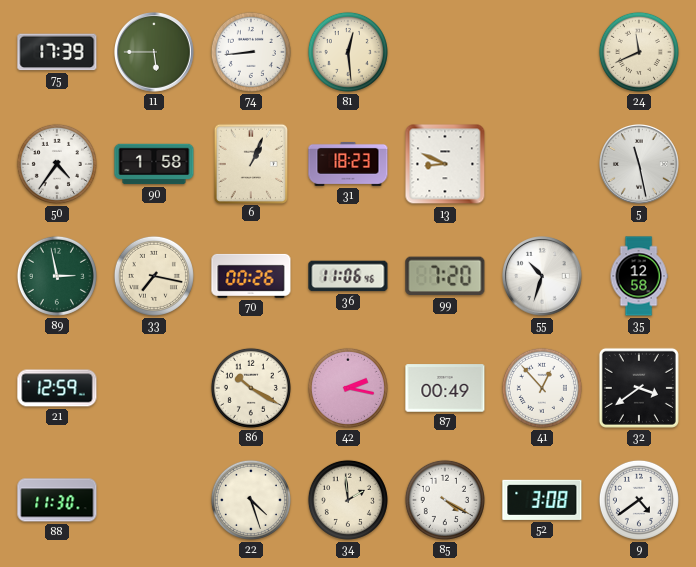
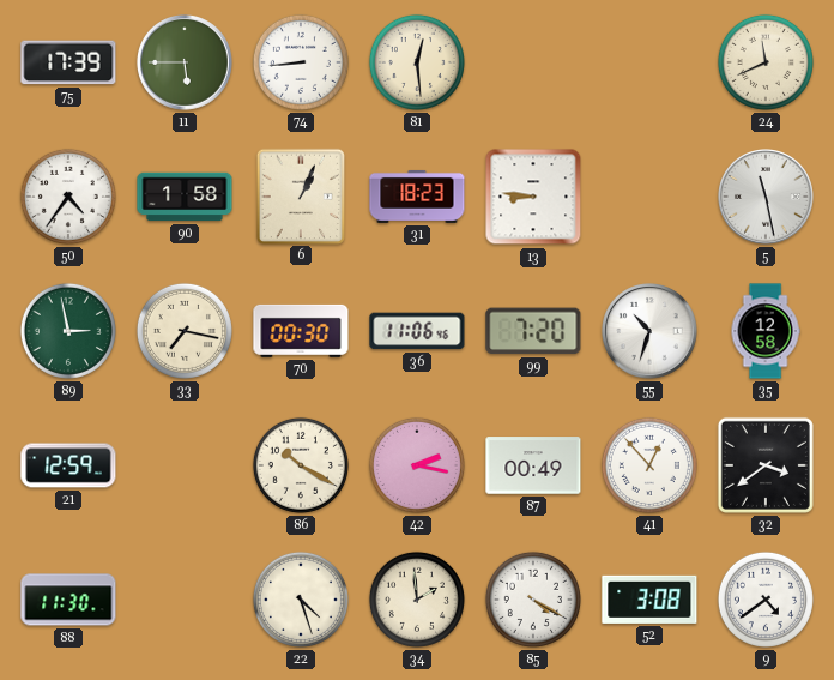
13: 8:49 -> 8:46
70: 00:26 -> 00:30
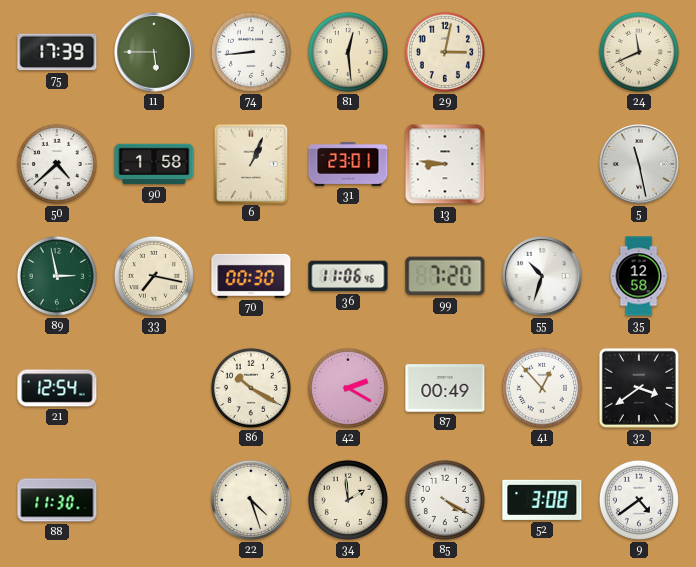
29: none -> 3:02
50: 4:36 -> 4:38
31: 18:23 -> 23:01
21: 12:59 -> 12:54
42: 2:17 -> 2:20
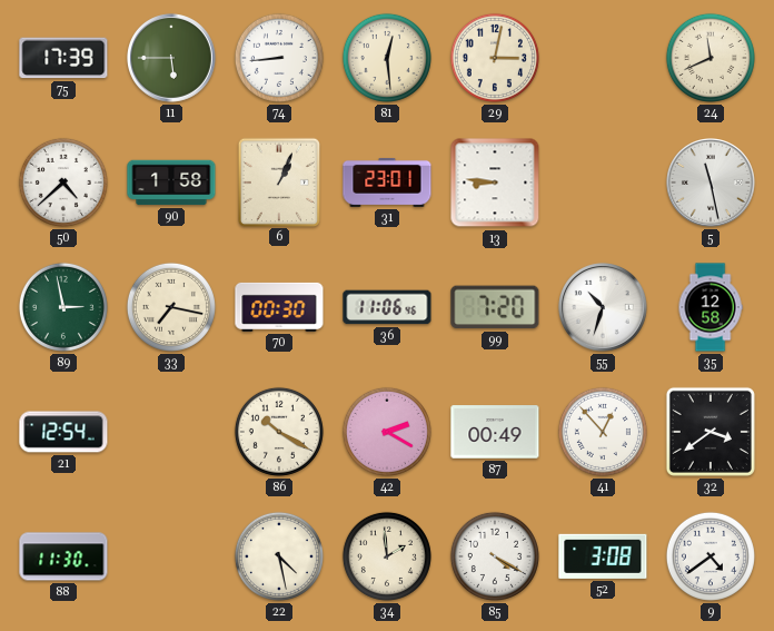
22: 4:27 -> 4:28
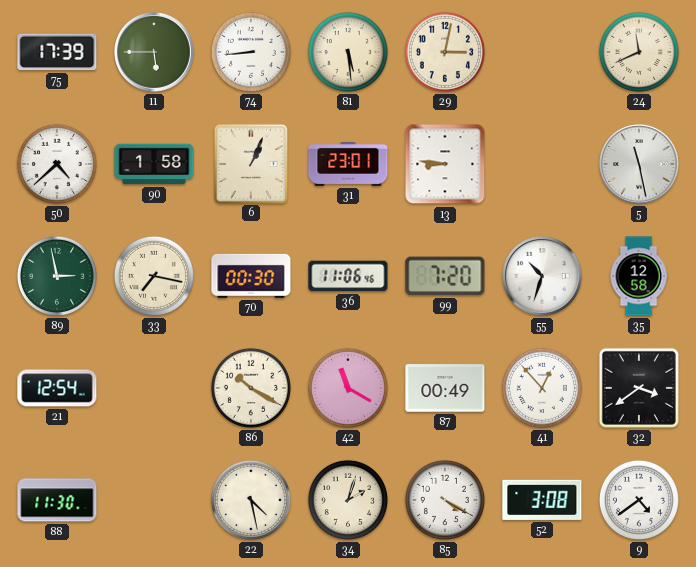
81: 12:29 -> 5:29
42: 2:20 -> 11:20
34: 1:59 -> 2:03
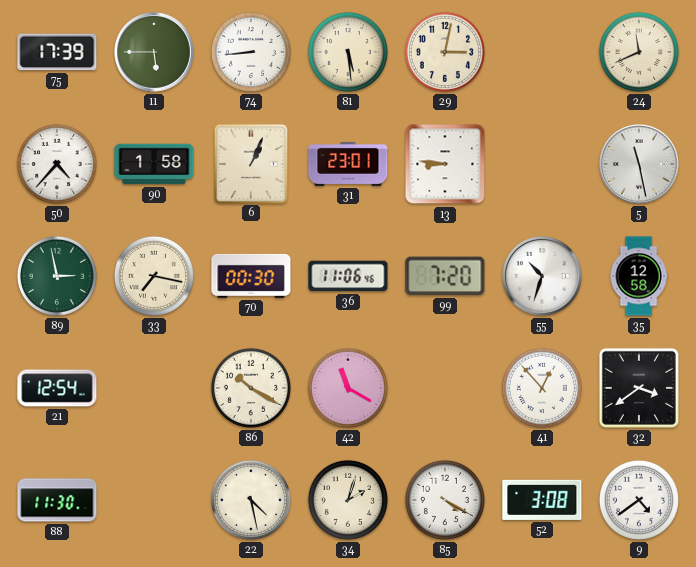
50: 4:38 -> 4:37
87: 00:49 -> none
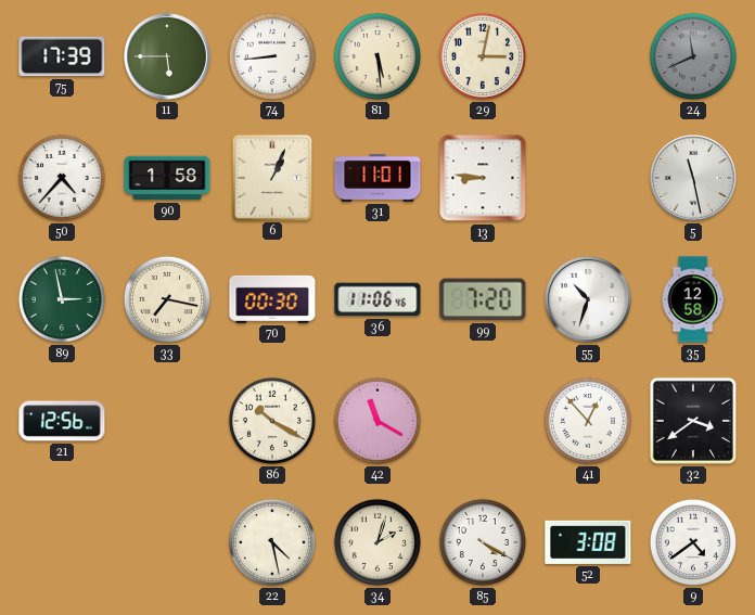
24 dial: cream -> grey
31: 23:01 -> 11:01
21: 12:54 -> 12:56
88: 11:30 -> none
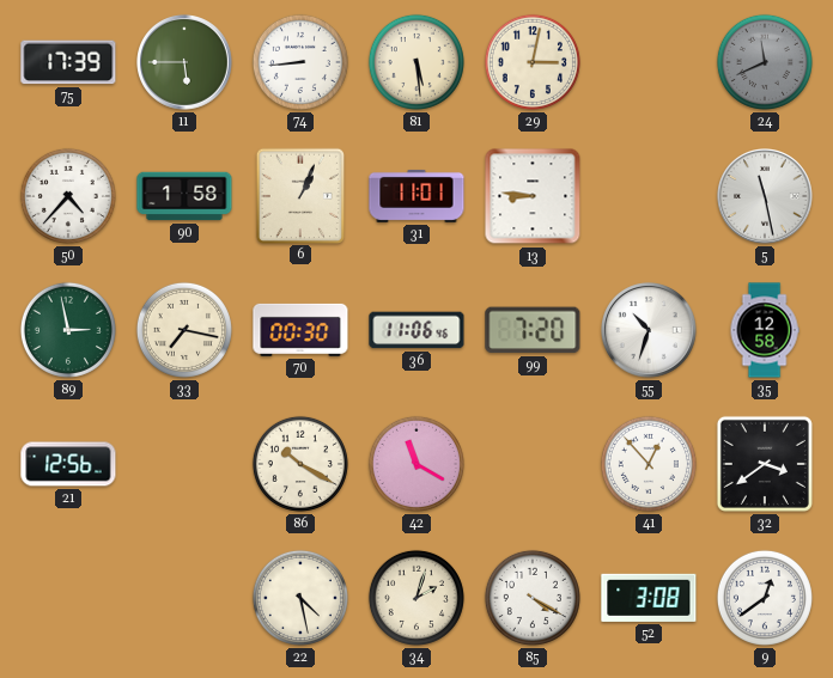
9: 4:39 -> 12:39
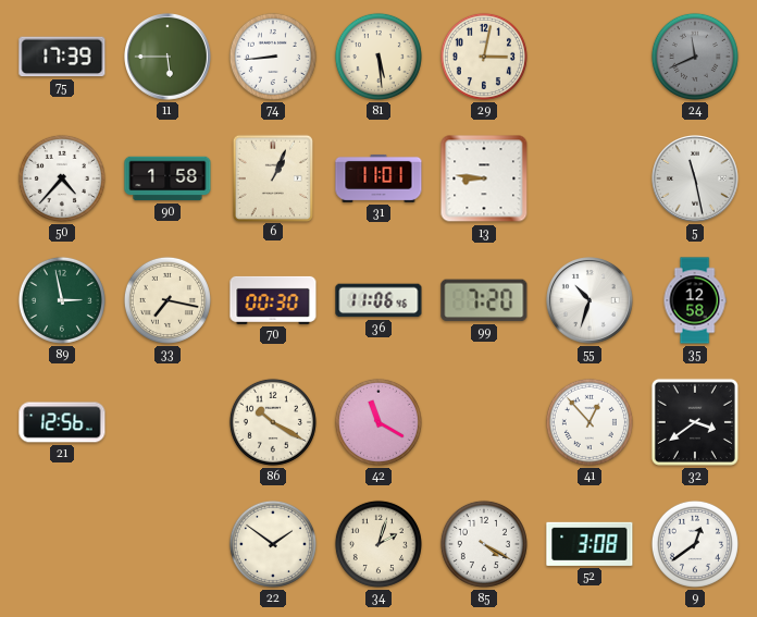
22: 4:28 -> 1:51
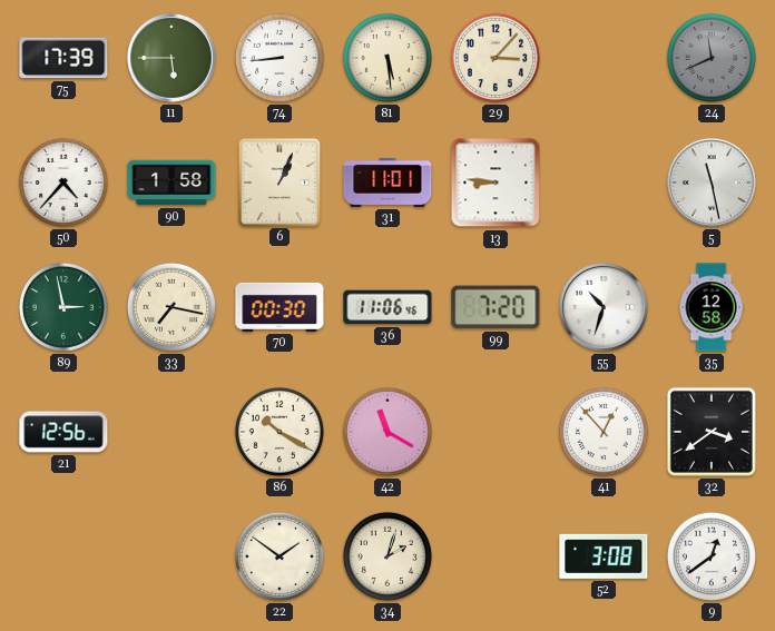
29: 3:02 -> 3:07
85: 4:20 -> none
